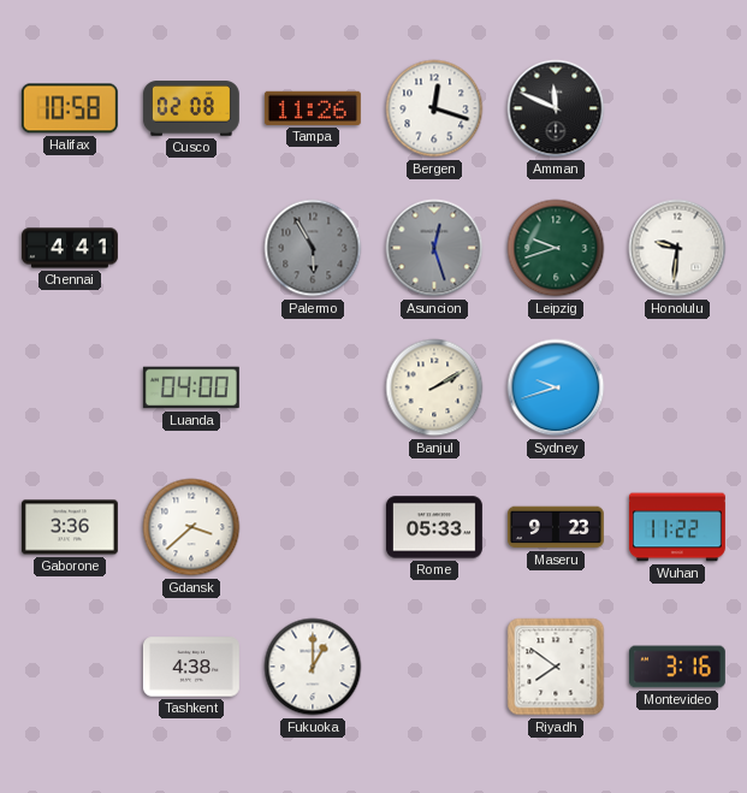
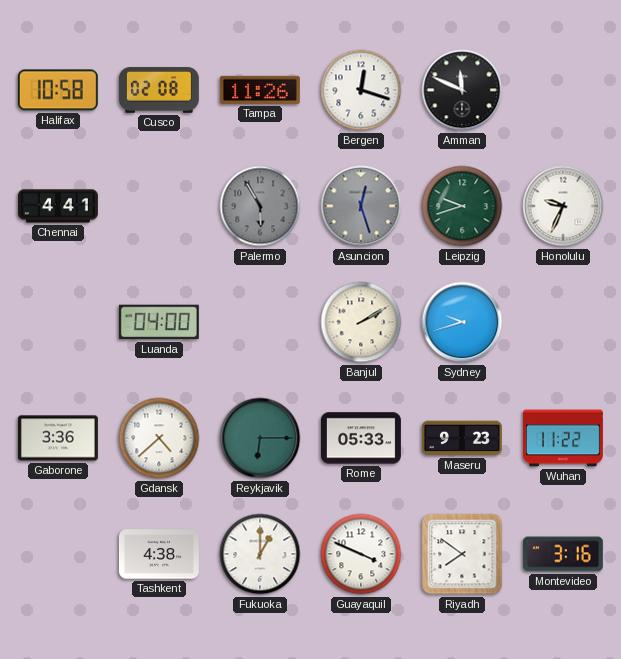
Honolulu: 9:31 -> 9:34
Gdansk: 3:38 -> 4:38
Reykjavik: none -> 6:15
Guayaquil: none -> 3:49
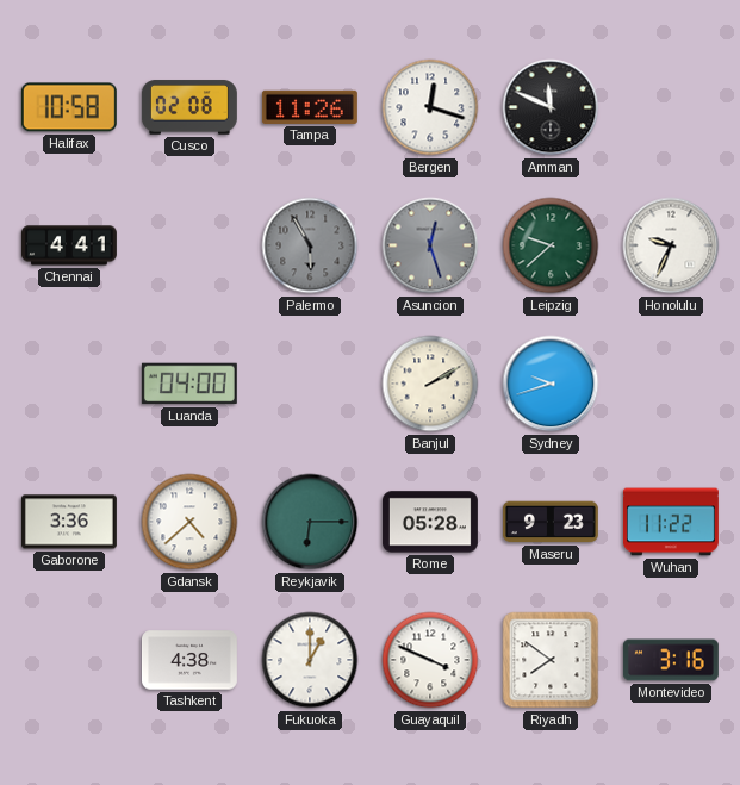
Leipzig: 9:42 -> 9:38
Rome: 05:33 -> 05:28
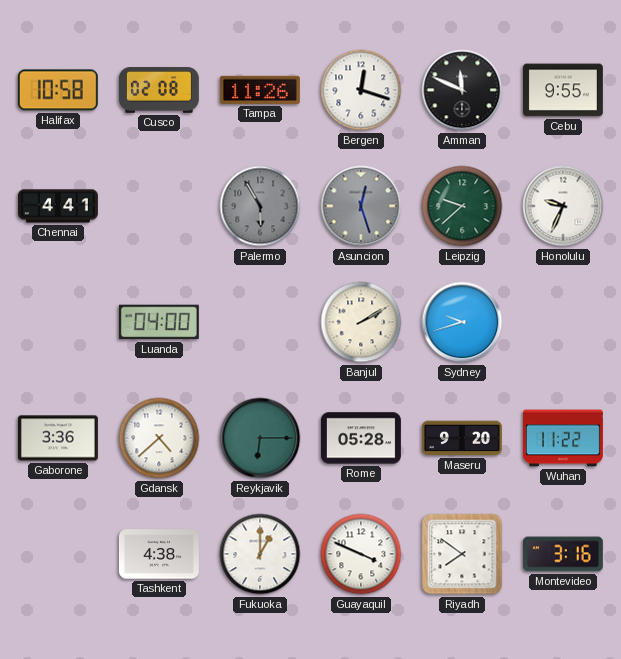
Cebu: none -> 9:55
Maseru: 9:23 -> 9:20
